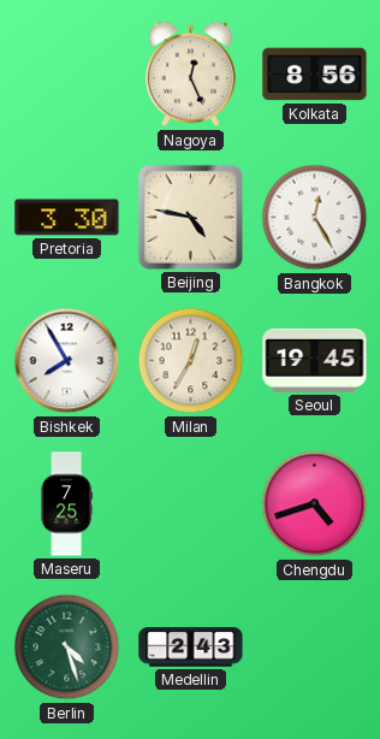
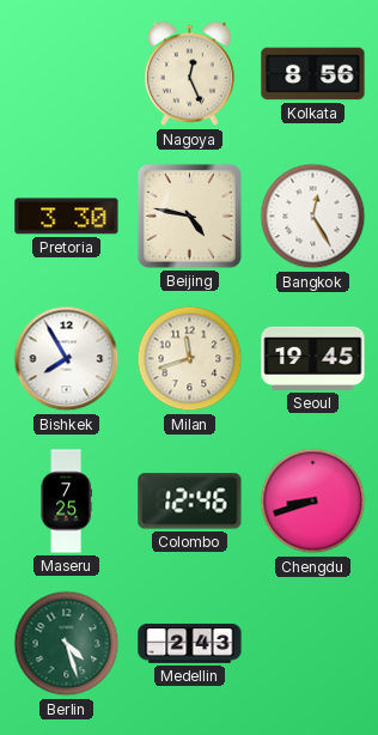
Milan: 12:35 -> 11:42
Colombo: none -> 12:46
Chengdu: 4:42 -> 8:42
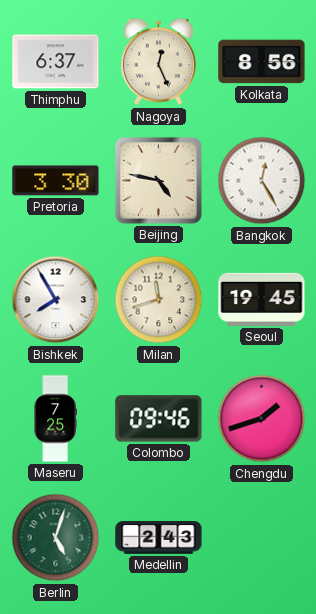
Thimphu: none -> 6:37
Colombo: 12:46 -> 09:46
Chengdu: 8:42 -> 1:42
Berlin: 4:27 -> 5:03
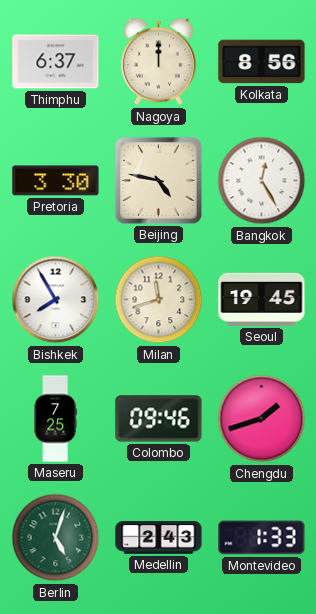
Nagoya: 12:26 -> 12:00
Montevideo: none -> 1:33
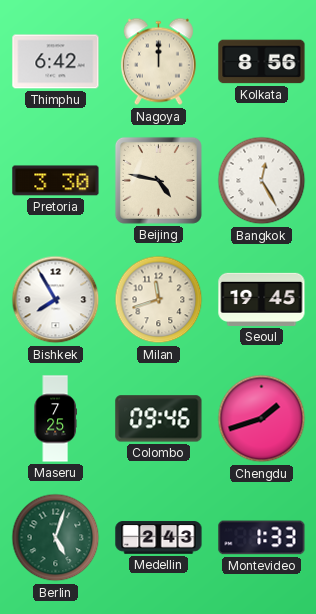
Thimphu: 6:37 -> 6:42
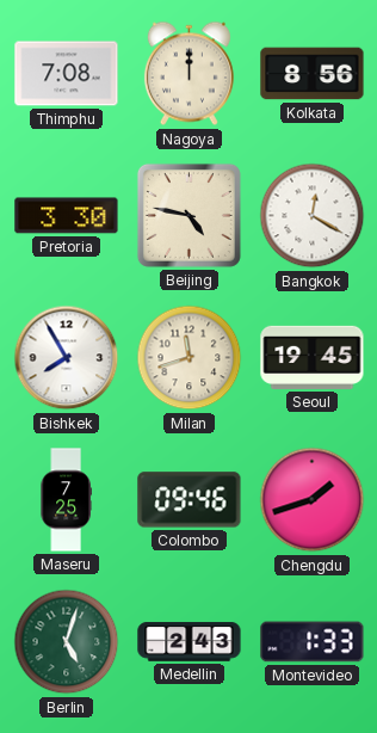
Thimphu: 6:42 -> 7:08
Bangkok: 12:25 -> 12:20
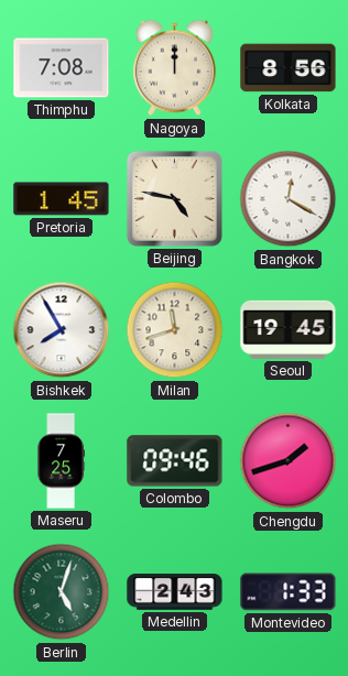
Pretoria: 3:30 -> 1:45
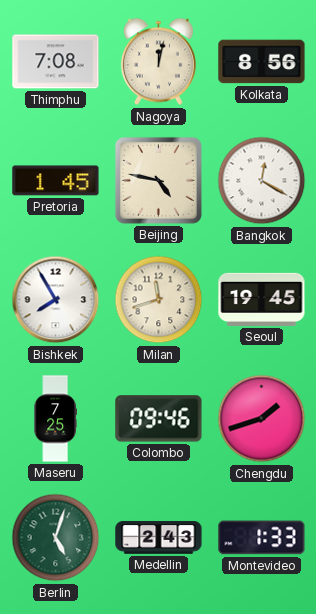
Nagoya: 12:00 -> 12:02
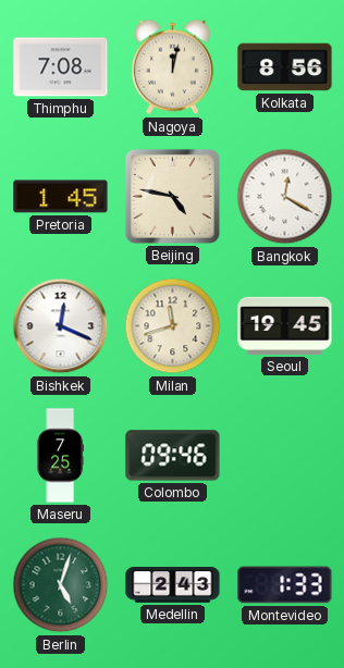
Bishkek: 7:55 -> 12:19
Chengdu: 1:42 -> none
